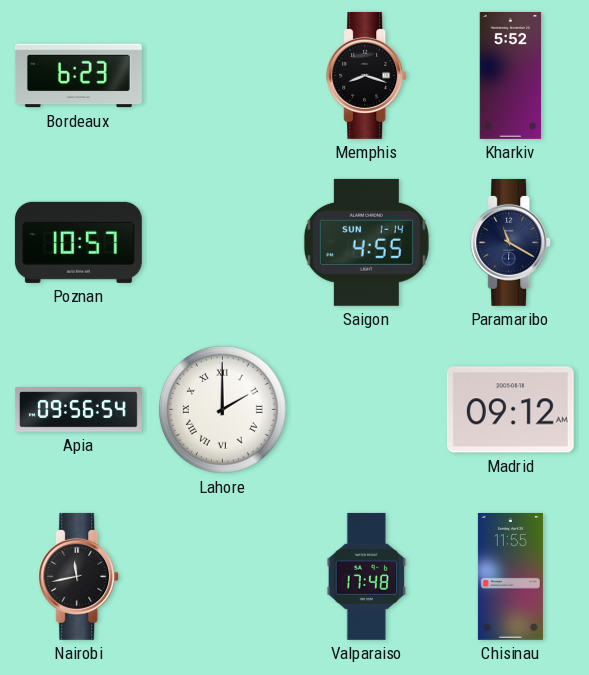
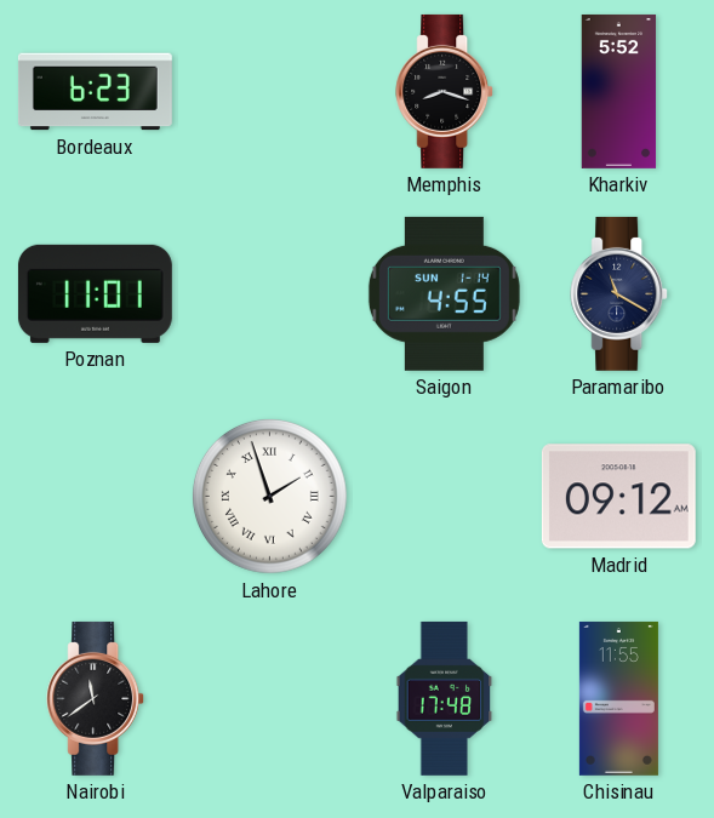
Poznan: 10:57 -> 11:01
Apia: 09:56 -> none
Lahore: 2:00 -> 1:57
Nairobi: 11:43 -> 11:39
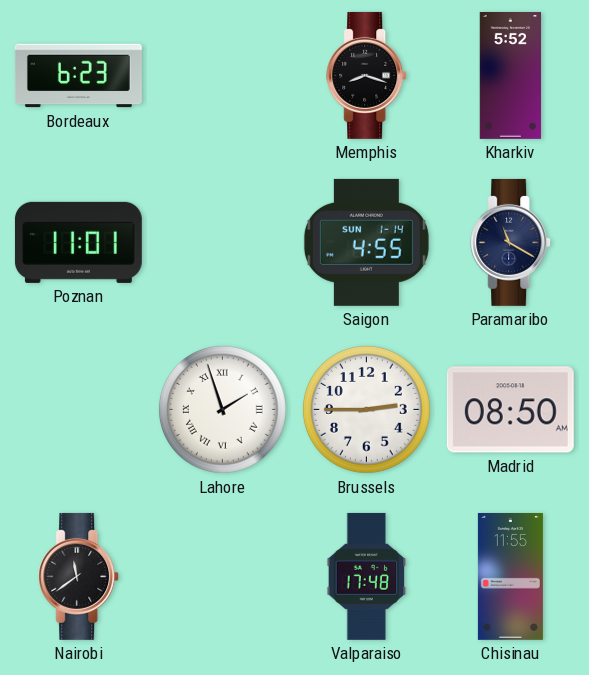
Brussels: none -> 2:45
Madrid: 09:12 -> 08:50
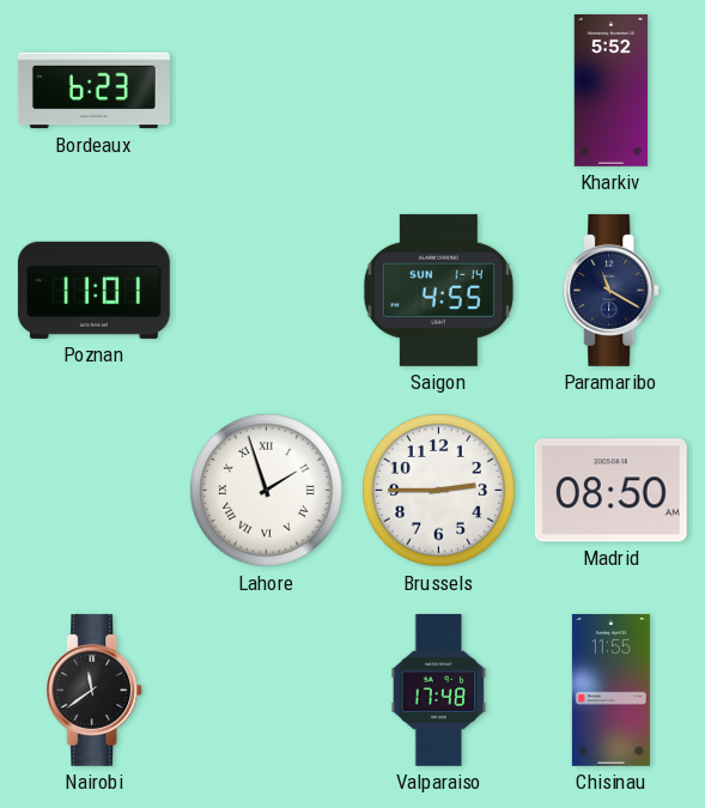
Memphis: 8:18 -> none
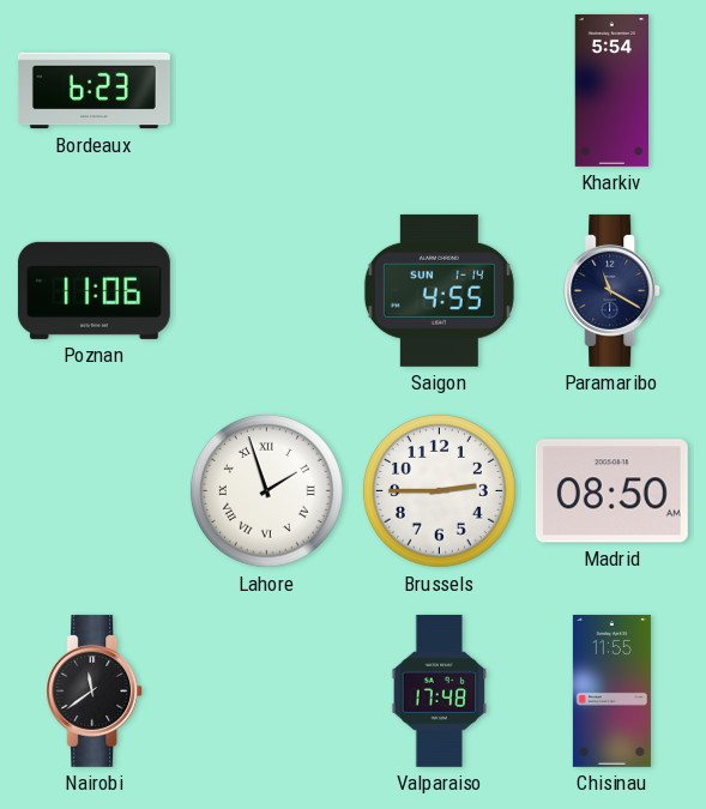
Kharkiv: 5:52 -> 5:54
Poznan: 11:01 -> 11:06
